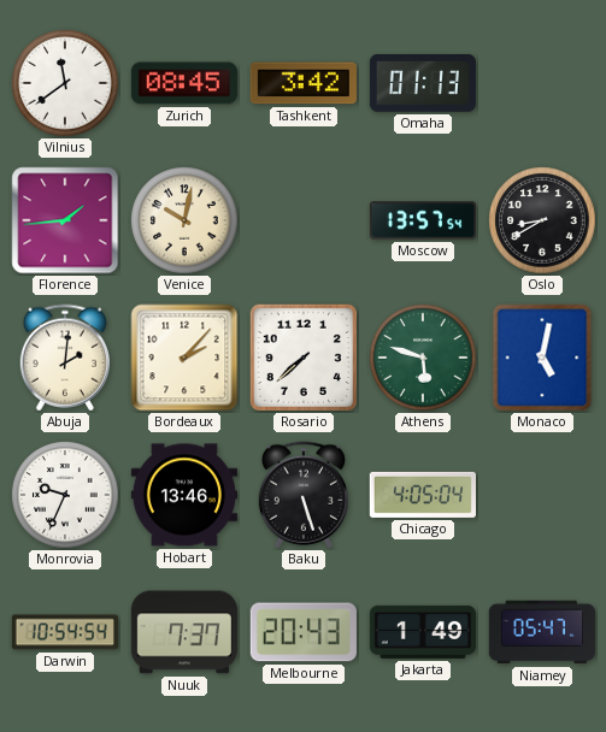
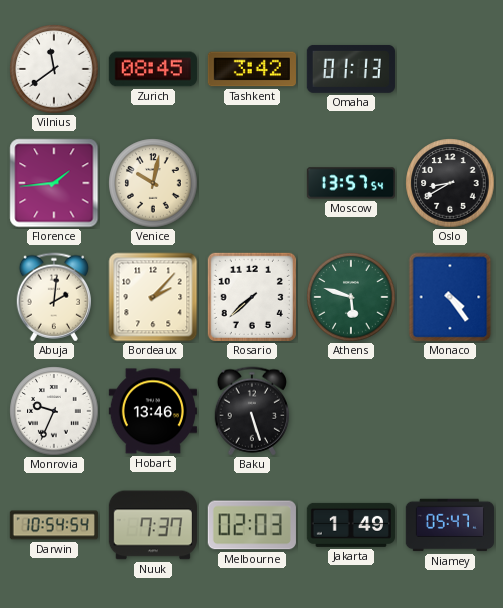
Monaco: 5:02 -> 4:24
Chicago: 4:05 -> none
Melbourne: 20:43 -> 02:03
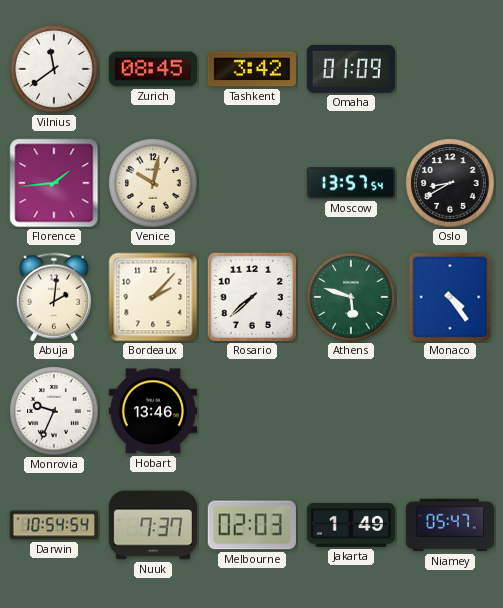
Omaha: 01:13 -> 01:09
Baku: 5:27 -> none
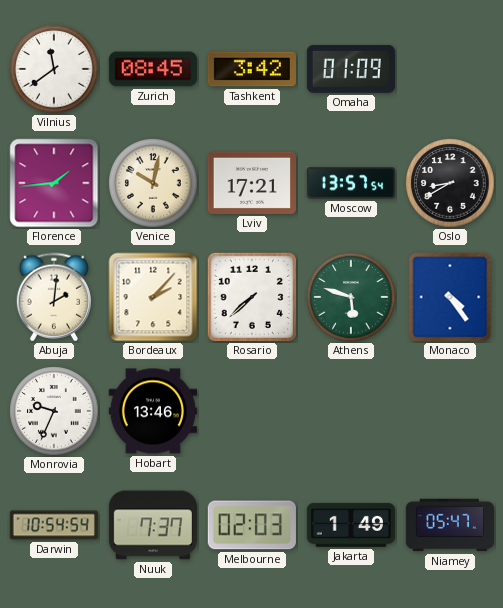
Lviv: none -> 17:21
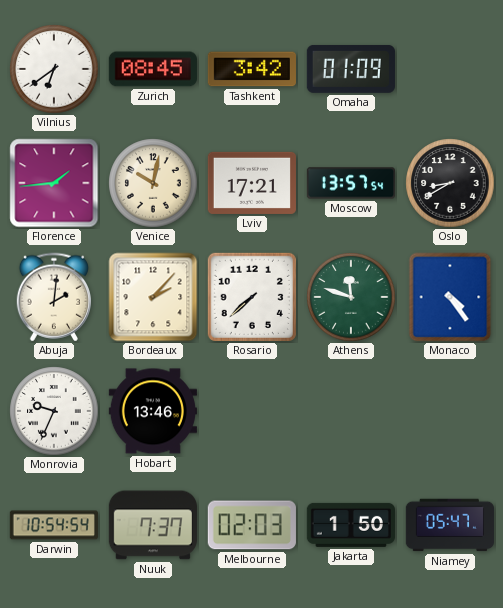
Vilnius: 11:39 -> 6:39
Athens: 5:48 -> 11:48
Jakarta: 1:49 -> 1:50
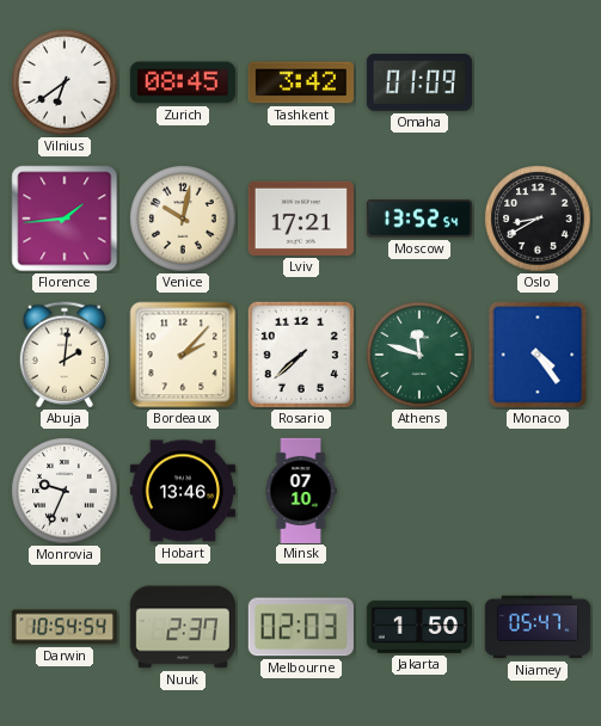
Moscow: 13:57 -> 13:52
Minsk: none -> 07:10
Nuuk: 7:37 -> 2:37
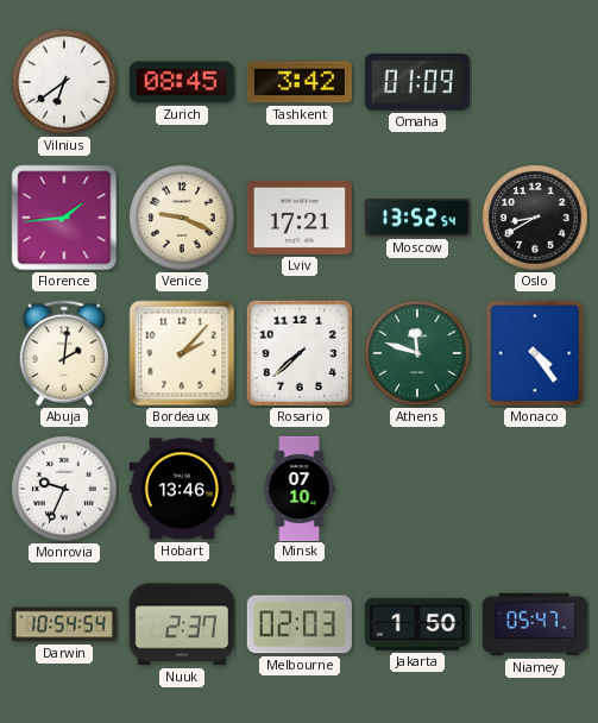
Venice: 10:02 -> 9:19
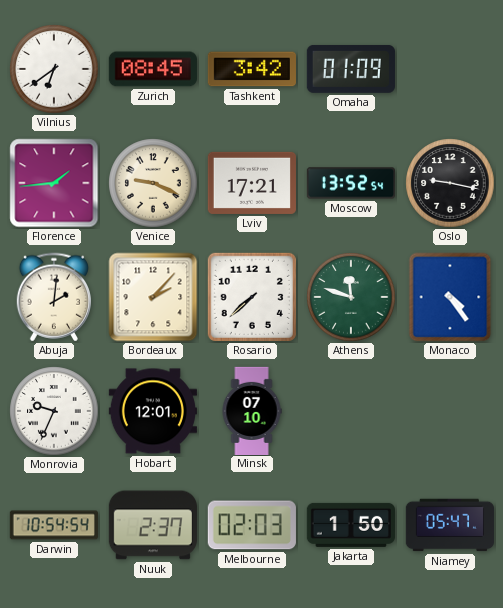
Oslo: 8:40 -> 9:17
Hobart: 13:46 -> 12:01
